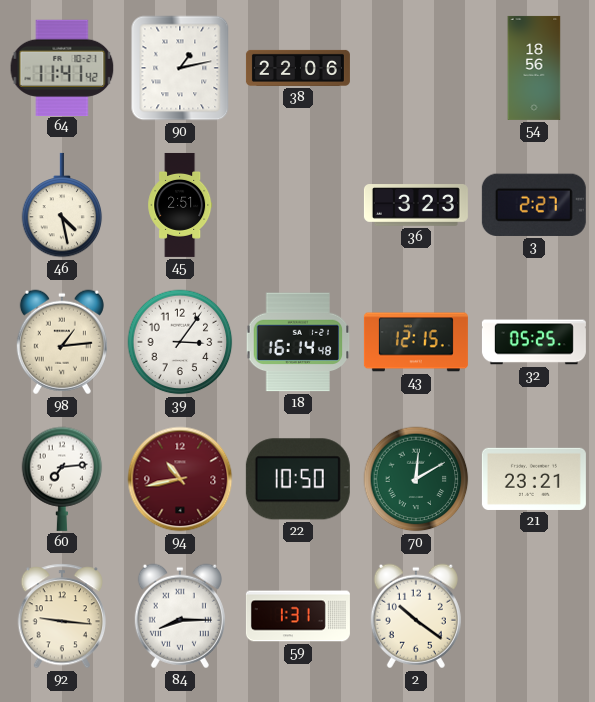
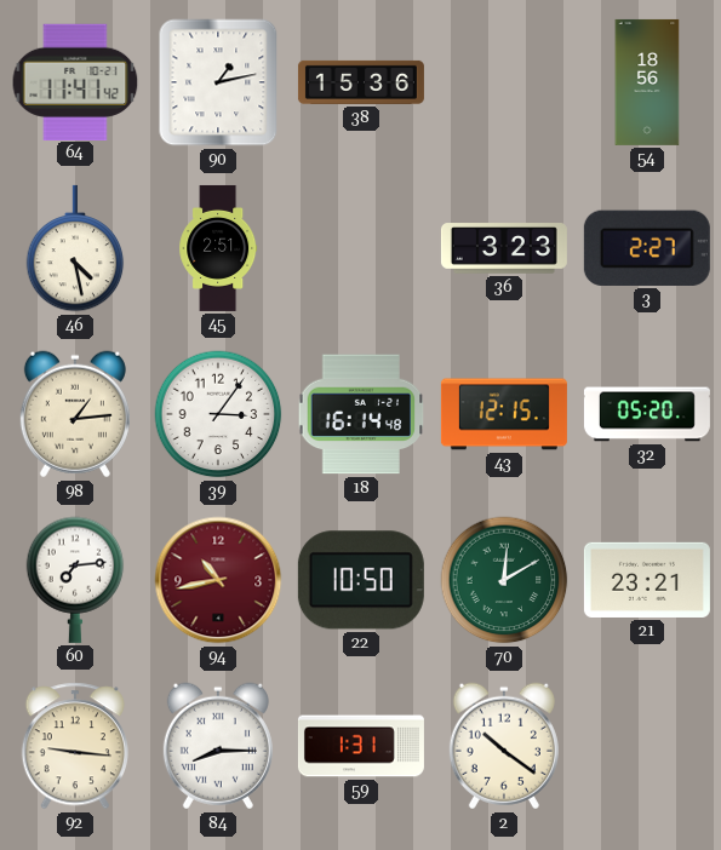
38: 22:06 -> 15:36
32: 05:25 -> 05:20
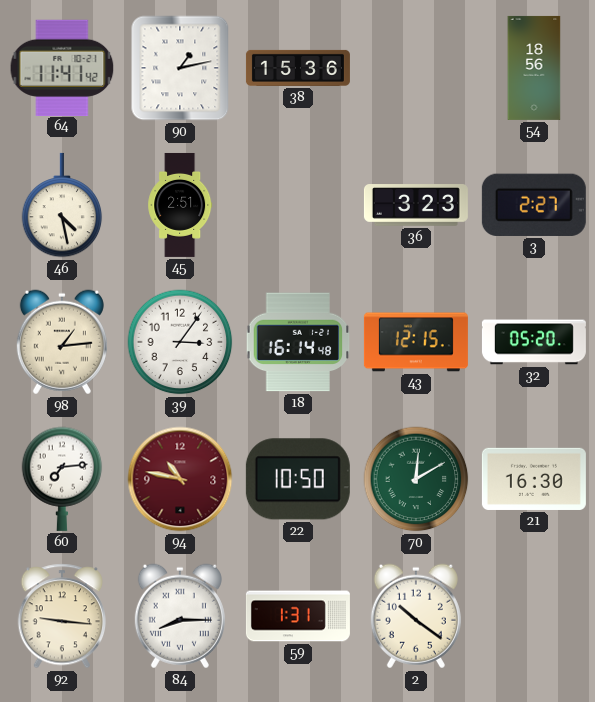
94: 10:43 -> 10:47
21: 23:21 -> 16:30
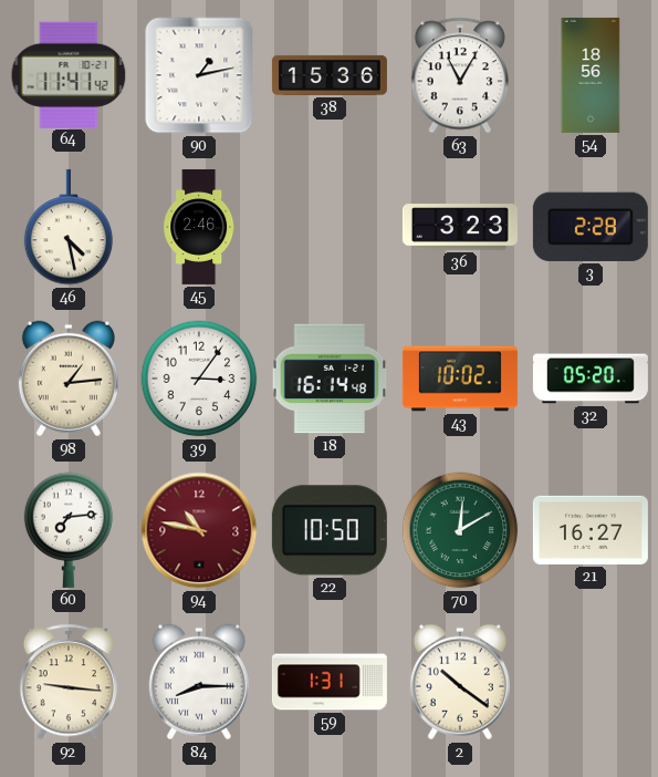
63: none -> 11:05
45: 2:51 -> 2:46
3: 2:27 -> 2:28
43: 12:15 -> 10:02
21: 16:30 -> 16:27
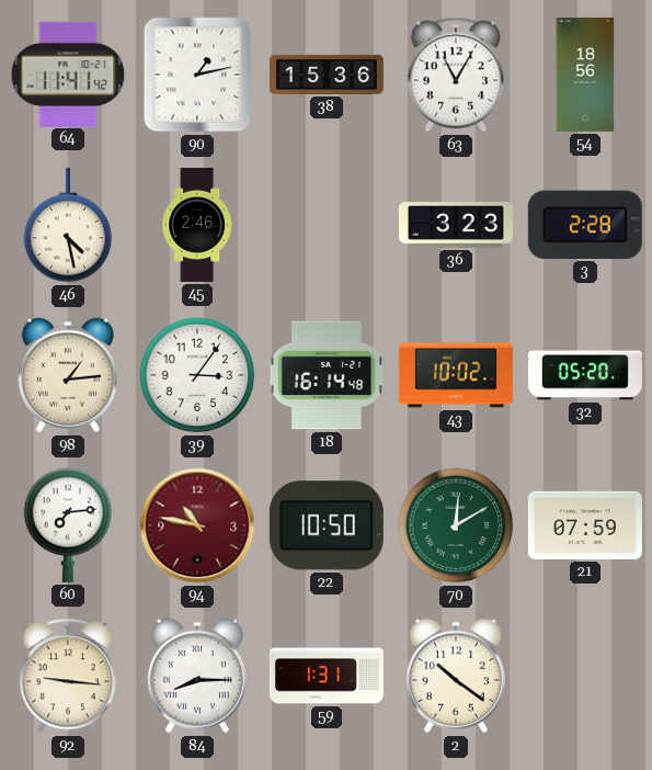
21: 16:27 -> 07:59
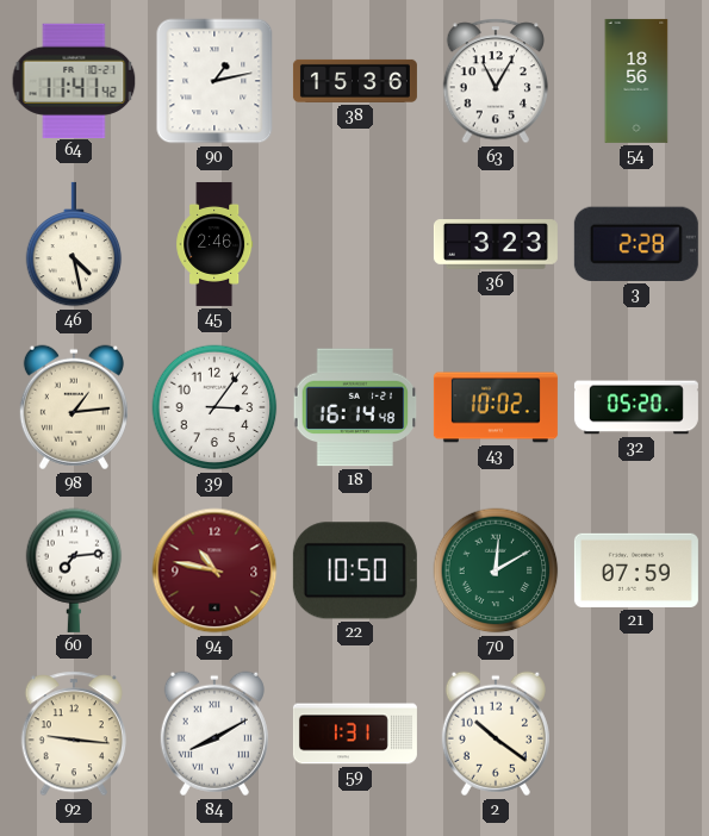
84: 8:15 -> 8:10
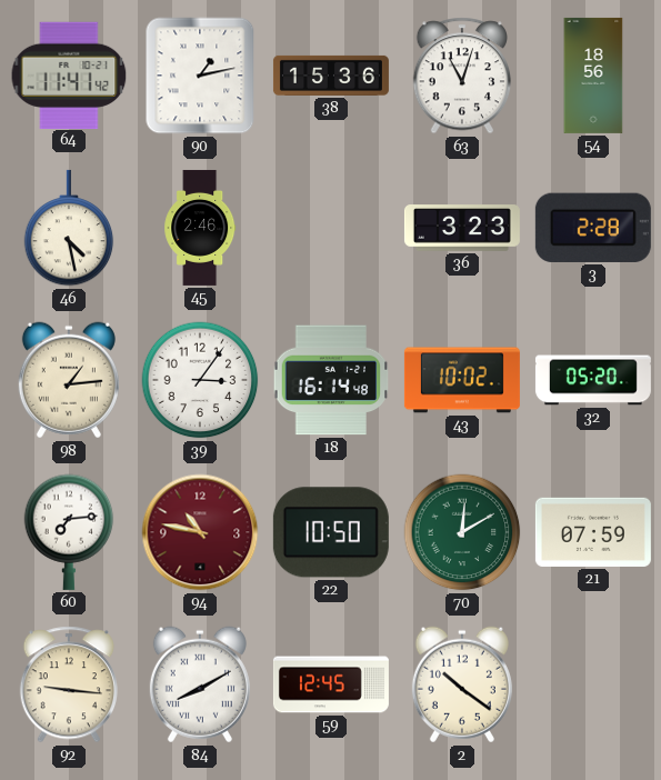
63: 11:05 -> 11:03
59: 1:31 -> 12:45
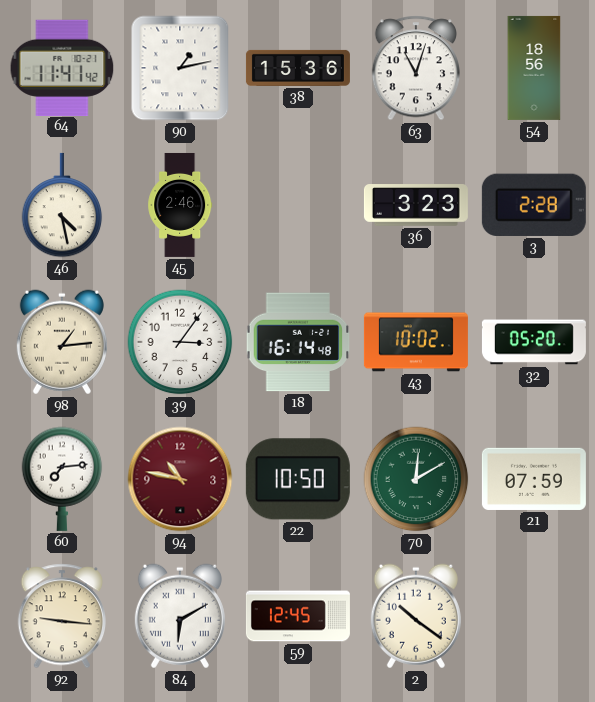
84: 8:10 -> 6:10
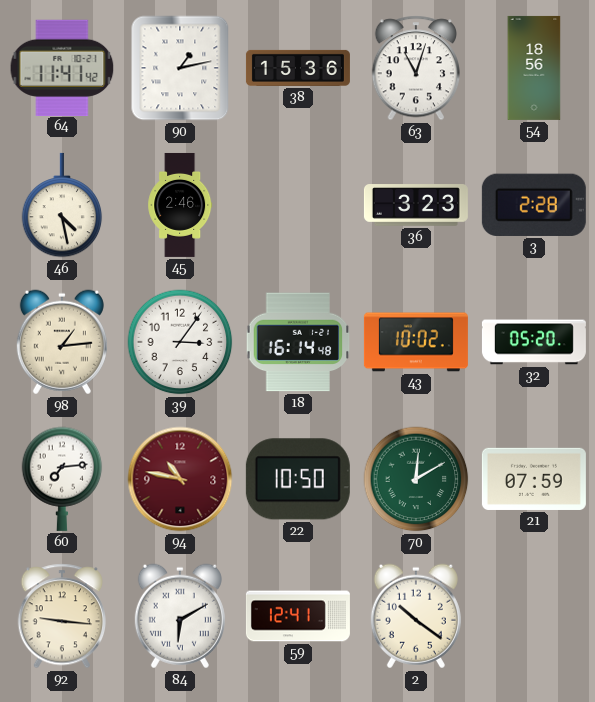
59: 12:45 -> 12:41
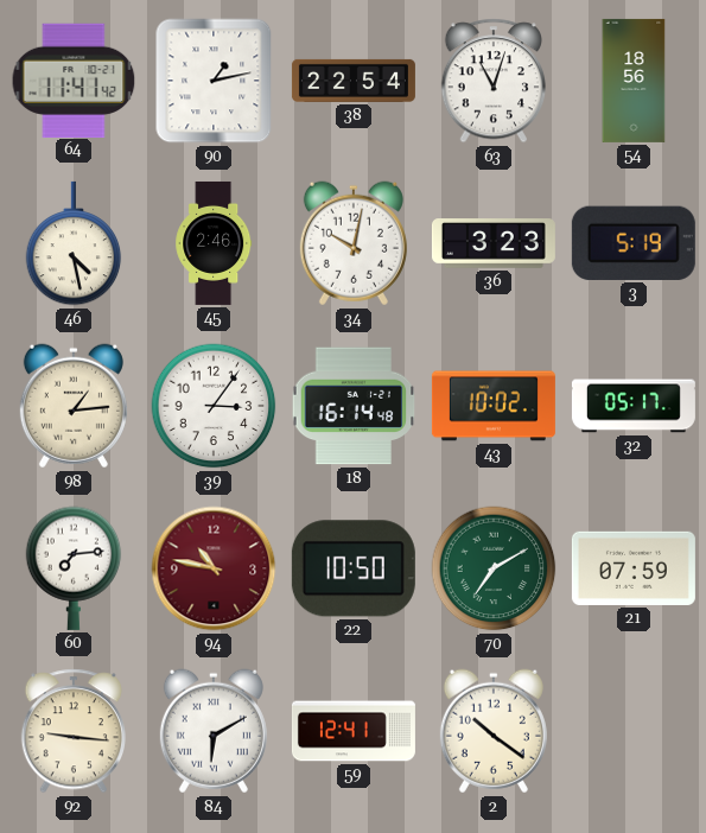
38: 15:36 -> 22:54
34: none -> 10:02
3: 2:28 -> 5:19
32: 05:20 -> 05:17
70: 12:10 -> 7:10
